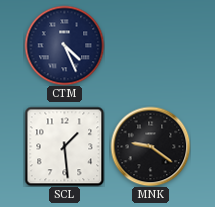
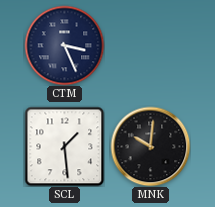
CTM: 4:26 -> 3:26
MNK: 9:21 -> 10:01
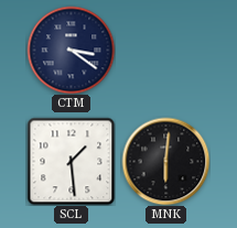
CTM: 3:26 -> 3:21
MNK: 10:01 -> 6:01
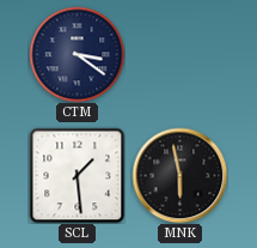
MNK: 6:01 -> 5:58
